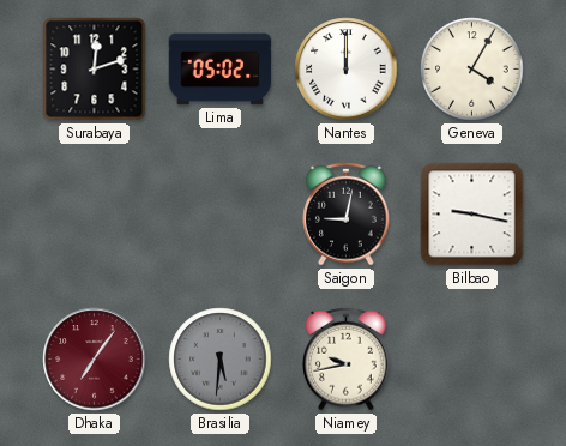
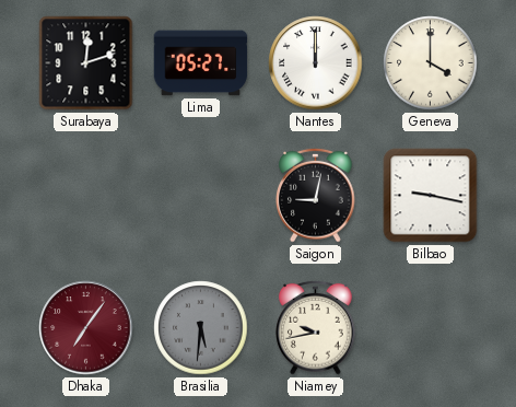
Lima: 05:02 -> 05:27
Geneva: 4:05 -> 4:00
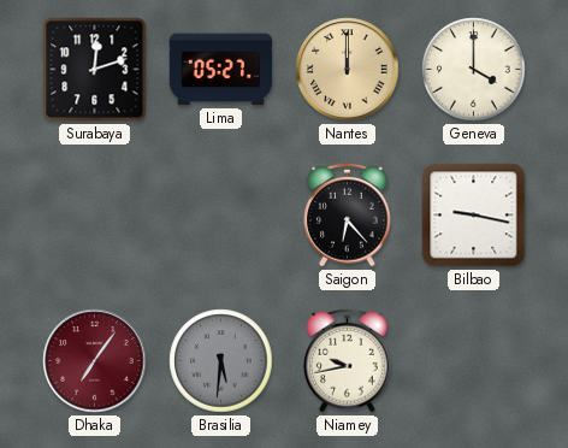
Nantes dial: white -> champagne
Saigon: 9:02 -> 6:23
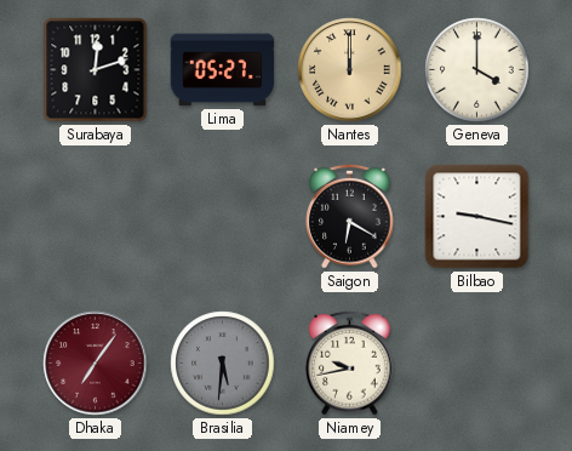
Saigon: 6:23 -> 6:20
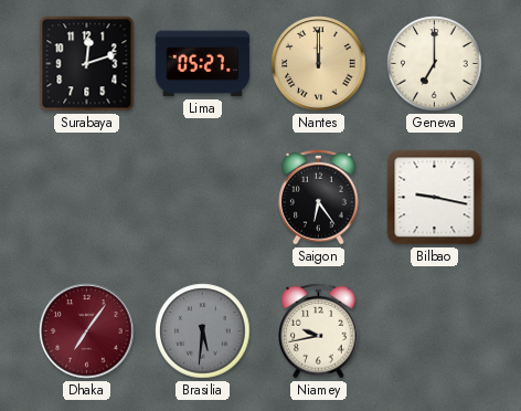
Geneva: 4:00 -> 7:00
Saigon: 6:20 -> 6:24
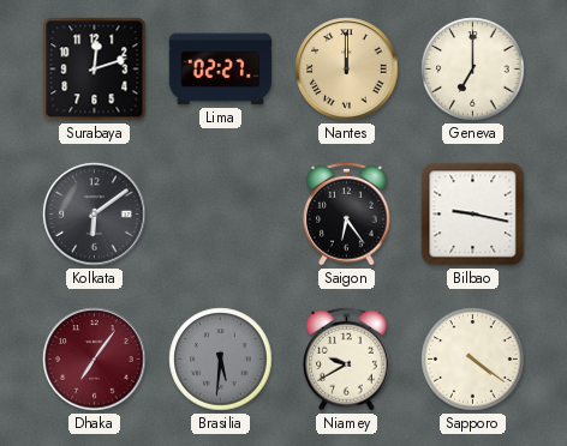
Lima: 05:27 -> 02:27
Kolkata: none -> 6:09
Niamey: 9:43 -> 9:40
Sapporo: none -> 4:21
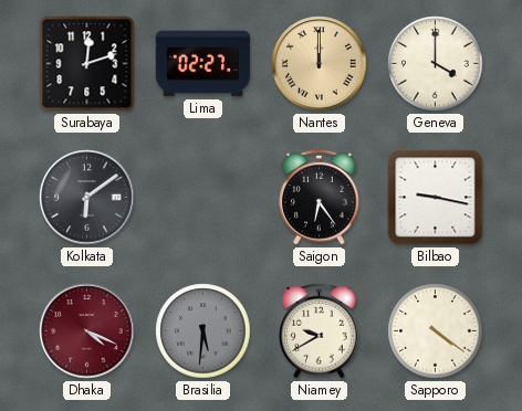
Geneva: 7:00 -> 4:00
Dhaka: 7:06 -> 4:19
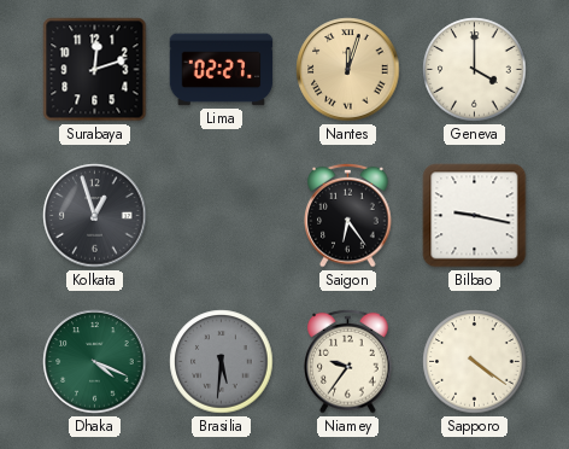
Nantes: 12:00 -> 12:03
Kolkata: 6:09 -> 12:57
Dhaka dial: burgundy -> green
Niamey: 9:40 -> 9:36
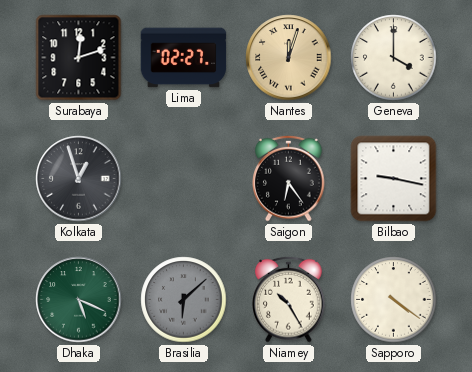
Dhaka: 4:19 -> 5:19
Brasilia: 5:31 -> 6:08
Niamey: 9:36 -> 10:25
